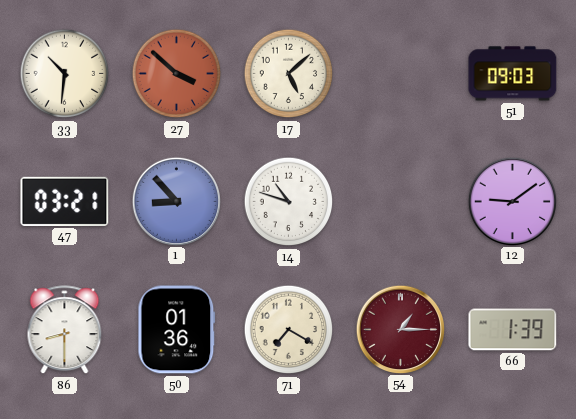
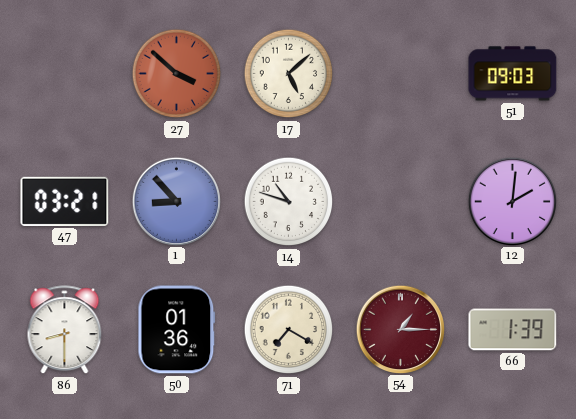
33: 10:31 -> none
12: 9:09 -> 2:01
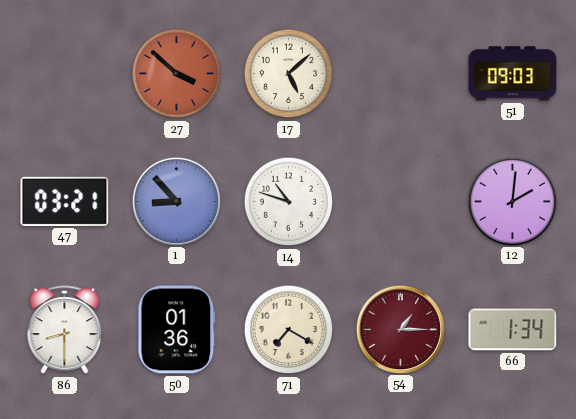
66: 1:39 -> 1:34
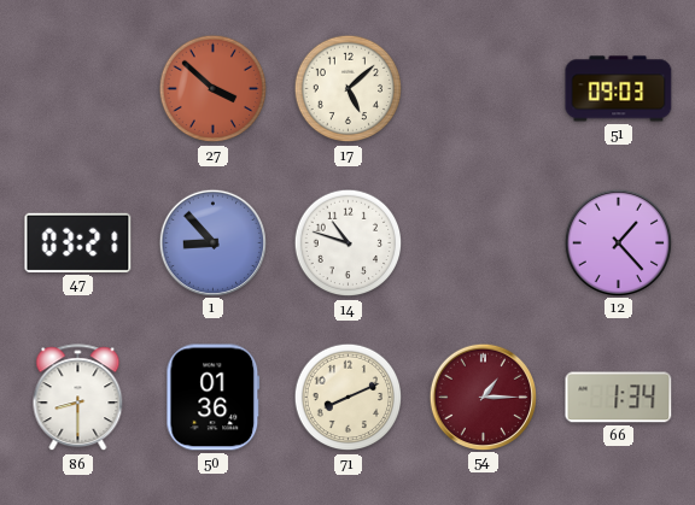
12: 2:01 -> 1:23
71: 7:20 -> 8:11
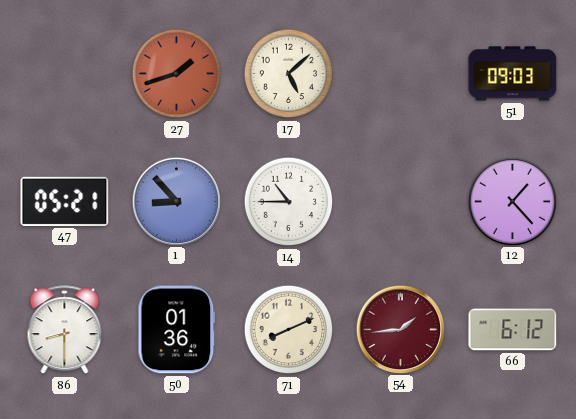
27: 3:52 -> 1:42
47: 03:21 -> 05:21
14: 10:48 -> 10:45
54: 1:15 -> 1:44
66: 1:34 -> 6:12
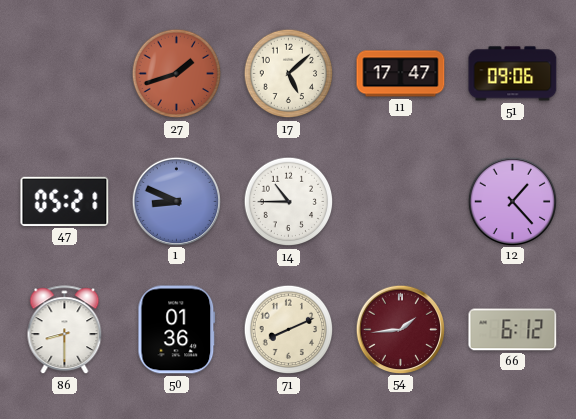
11: none -> 17:47
51: 09:03 -> 09:06
1: 8:53 -> 8:49
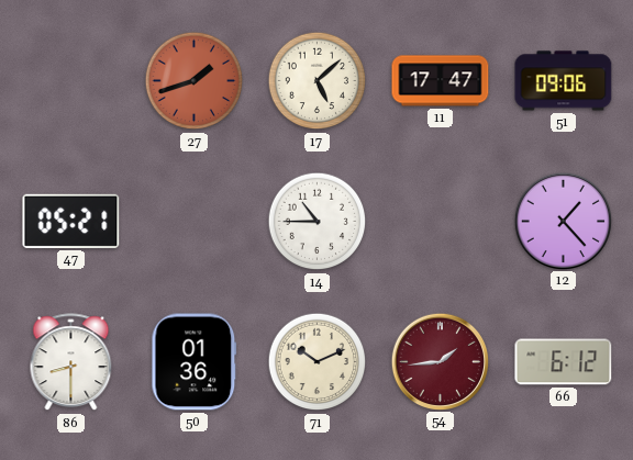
1: 8:49 -> none
71: 8:11 -> 10:11
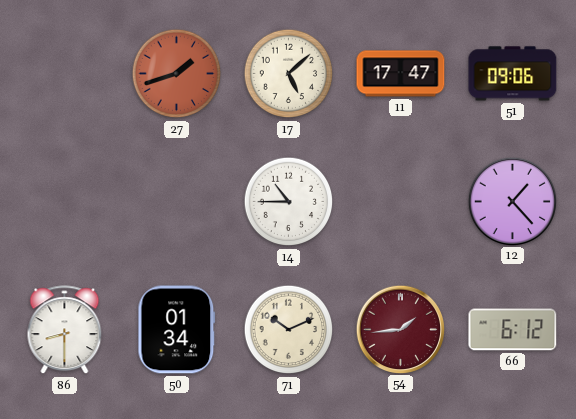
47: 05:21 -> none
50: 01:36 -> 01:34
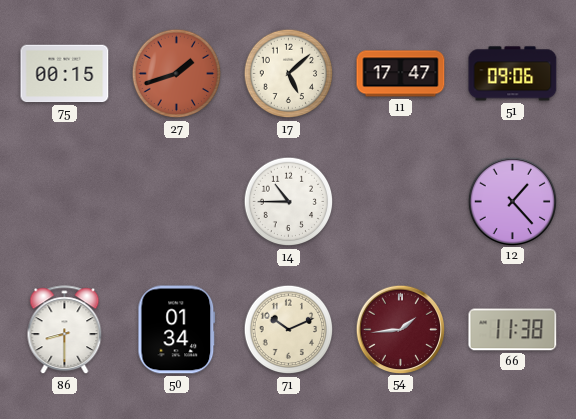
75: none -> 00:15
66: 6:12 -> 11:38
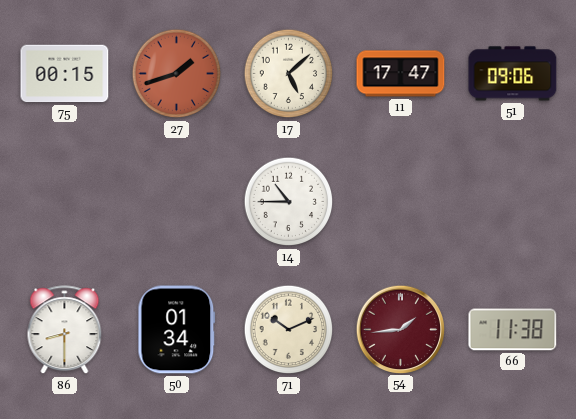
12: 1:23 -> none
